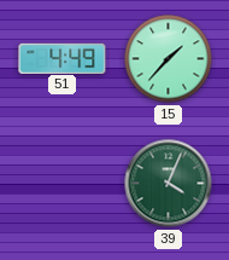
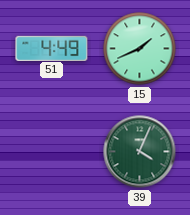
15: 1:37 -> 1:41
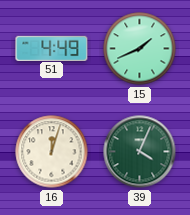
16: none -> 12:03
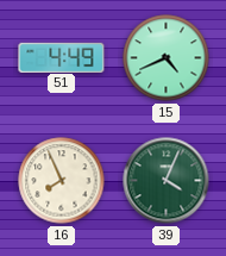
15: 1:41 -> 4:41
16: 12:03 -> 7:56
